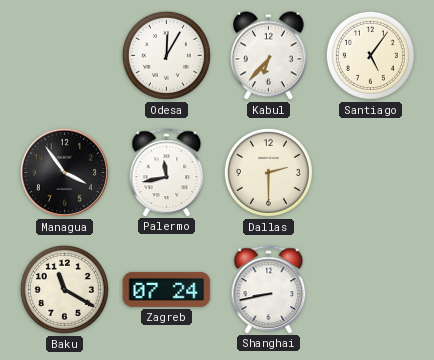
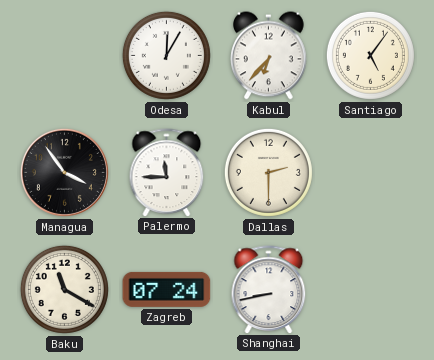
Palermo: 11:43 -> 11:45
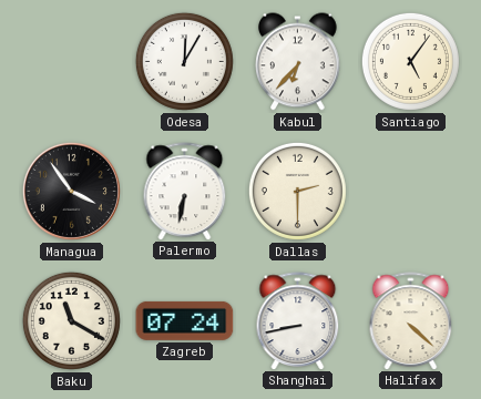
Palermo: 11:45 -> 6:32
Halifax: none -> 4:22
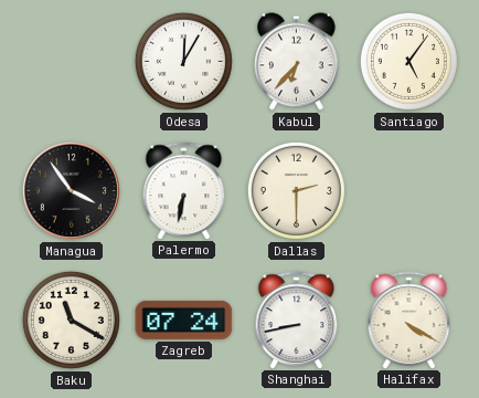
Halifax: 4:22 -> 4:20
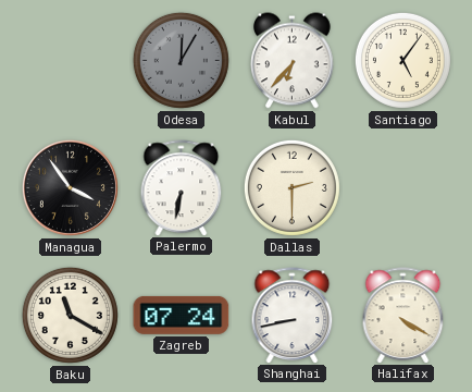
Odesa dial: white -> grey
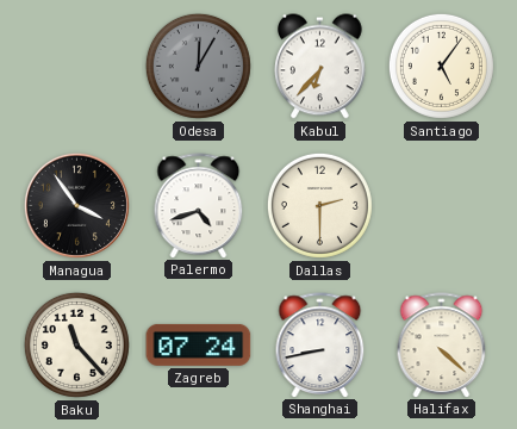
Palermo: 6:32 -> 4:42
Baku: 11:20 -> 11:23
Halifax: 4:20 -> 4:22
